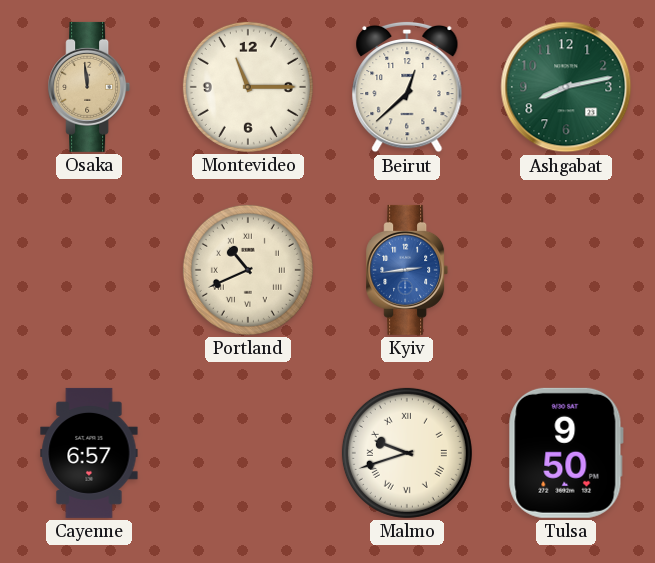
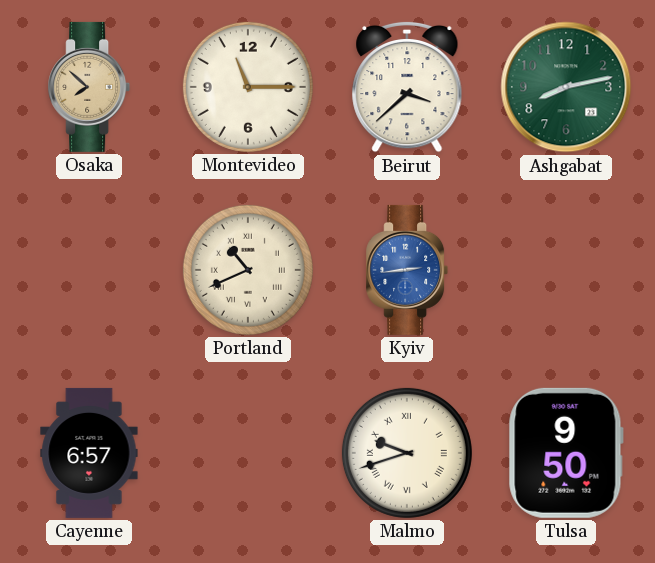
Osaka: 11:59 -> 7:52
Beirut: 12:38 -> 3:38
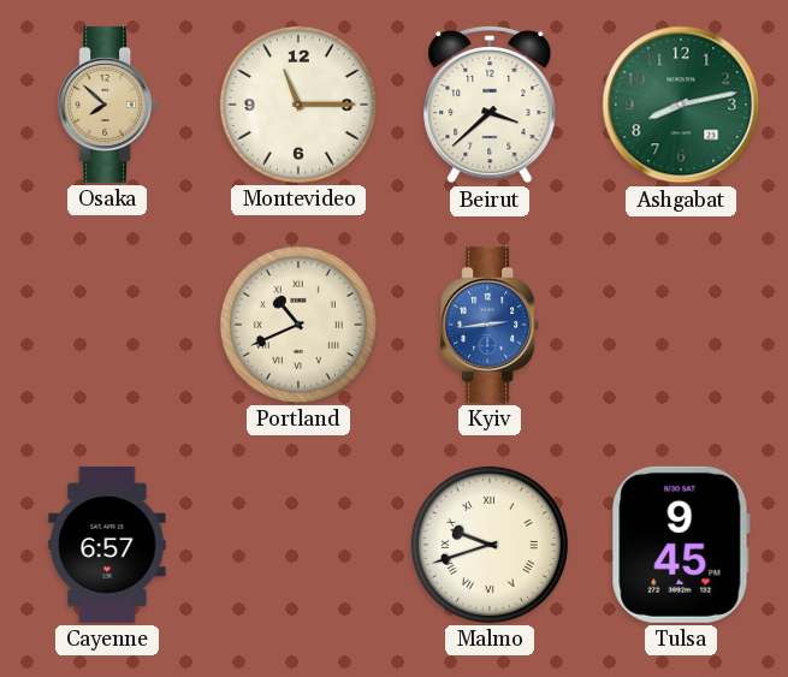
Tulsa: 9:50 -> 9:45
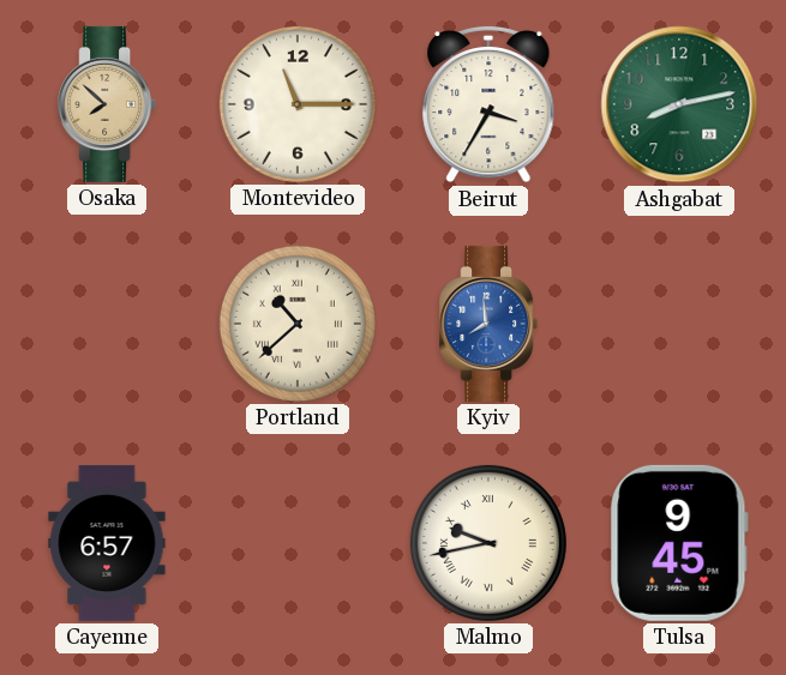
Beirut: 3:38 -> 3:35
Portland: 10:41 -> 10:38
Kyiv: 2:44 -> 7:59
Malmo: 9:42 -> 9:43
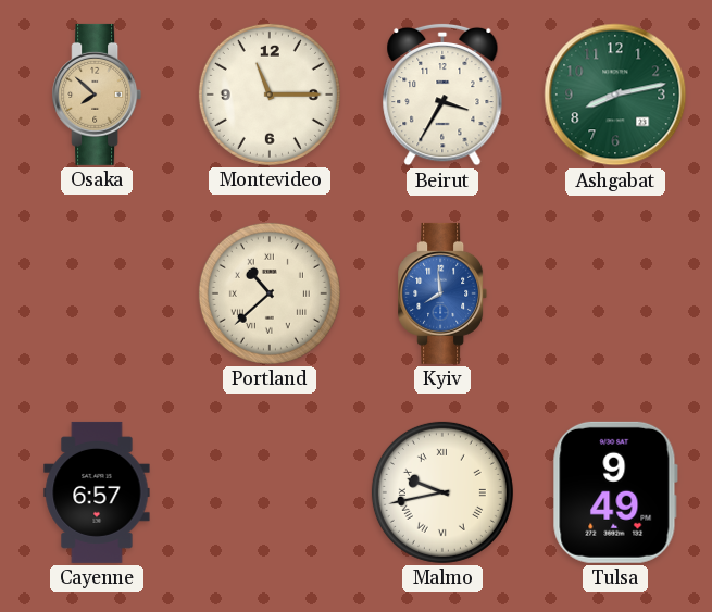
Tulsa: 9:45 -> 9:49
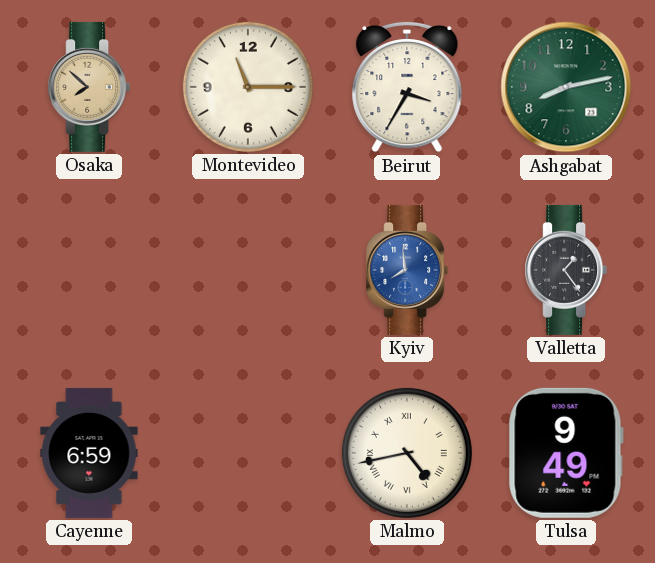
Portland: 10:38 -> none
Valletta: none -> 1:24
Cayenne: 6:57 -> 6:59
Malmo: 9:43 -> 4:43
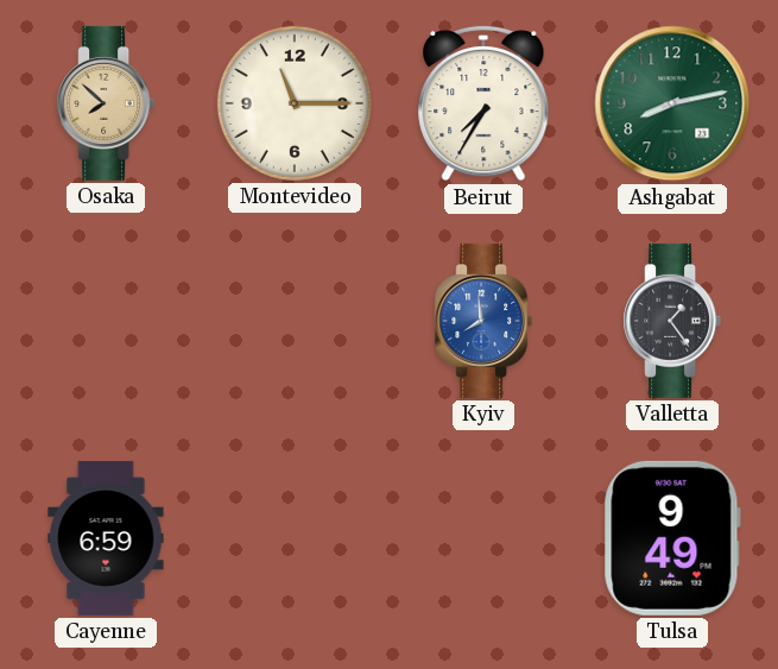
Beirut: 3:35 -> 7:35
Malmo: 4:43 -> none
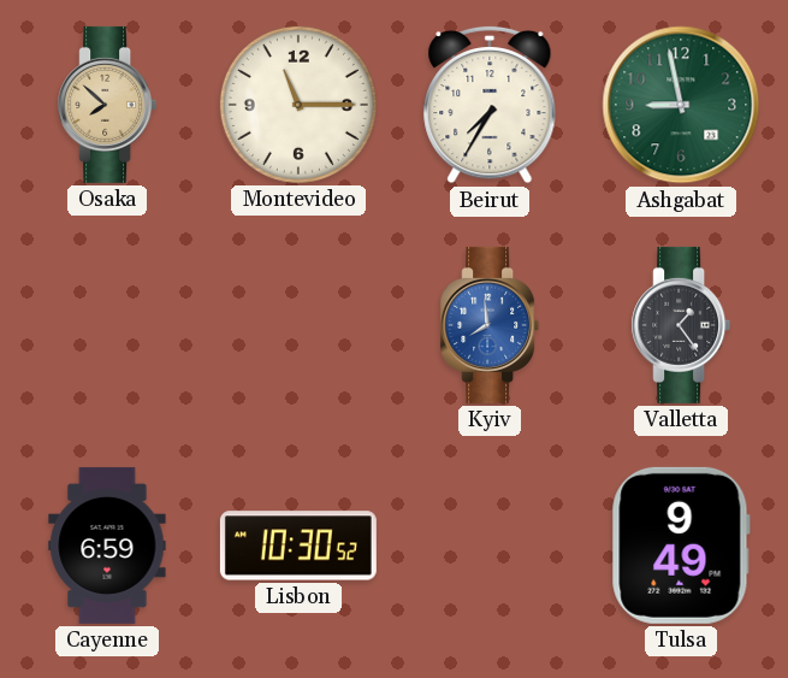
Ashgabat: 8:13 -> 8:58
Lisbon: none -> 10:30
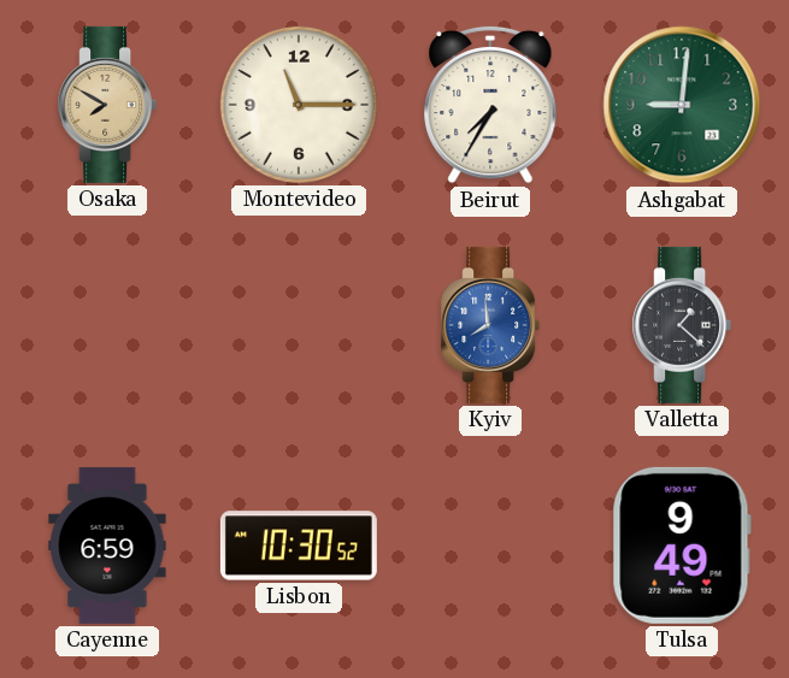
Osaka: 7:52 -> 7:50
Ashgabat: 8:58 -> 9:01
Valletta: 1:24 -> 1:22
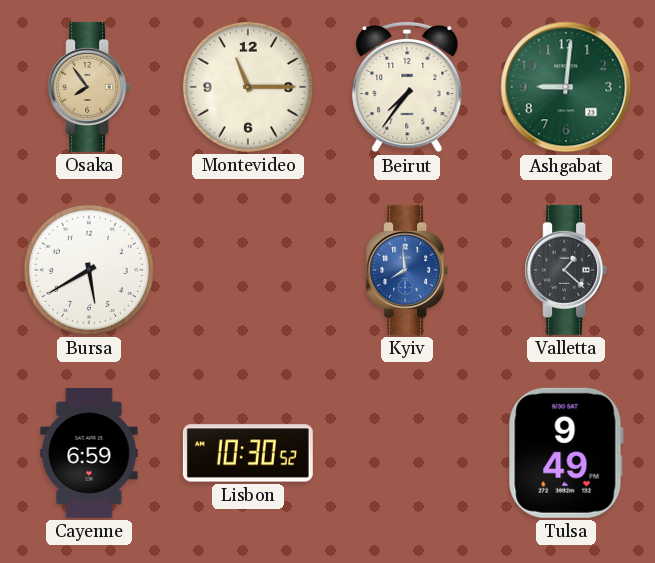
Osaka: 7:50 -> 7:54
Beirut: 7:35 -> 7:36
Bursa: none -> 5:40
